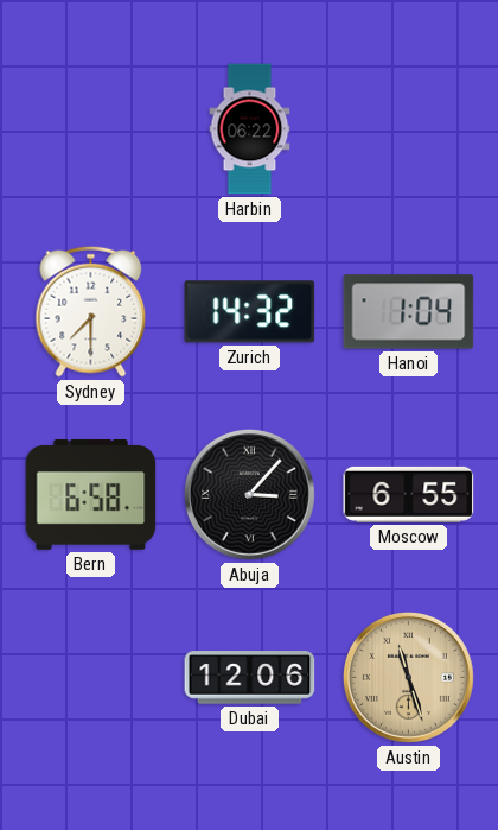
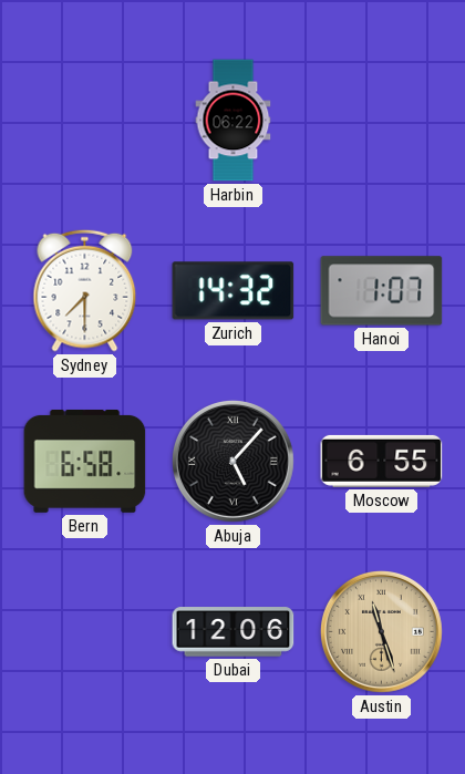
Hanoi: 1:04 -> 1:07
Abuja: 3:07 -> 5:07
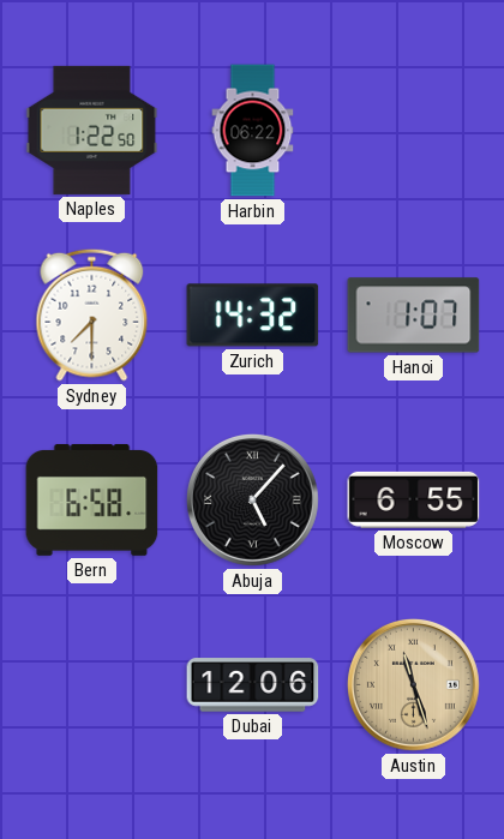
Naples: none -> 1:22
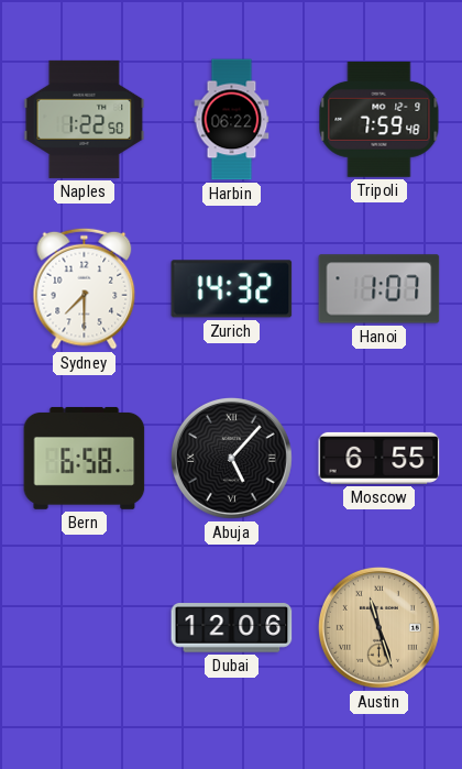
Tripoli: none -> 7:59
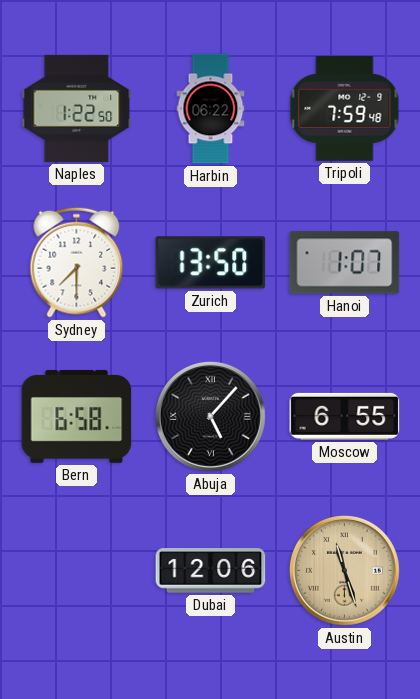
Zurich: 14:32 -> 13:50
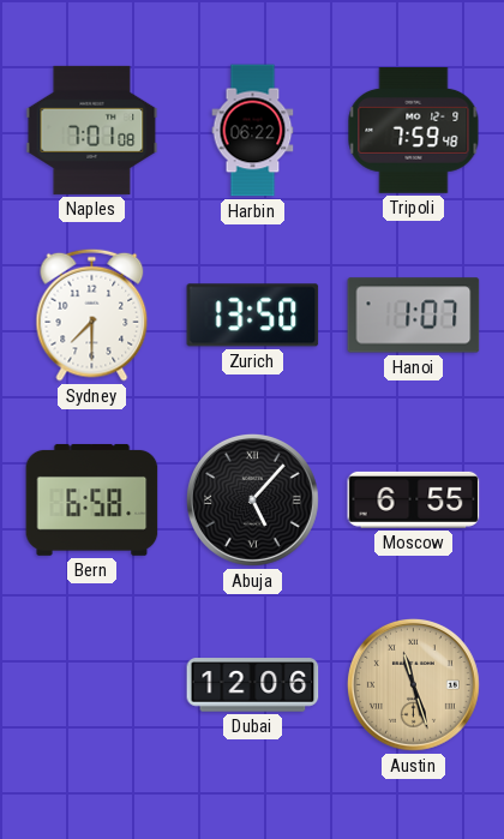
Naples: 1:22 -> 7:01
